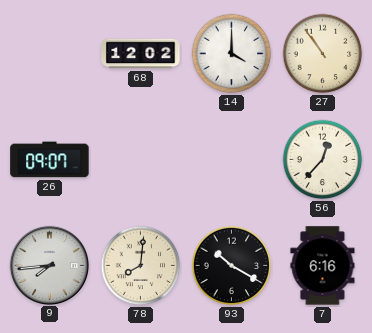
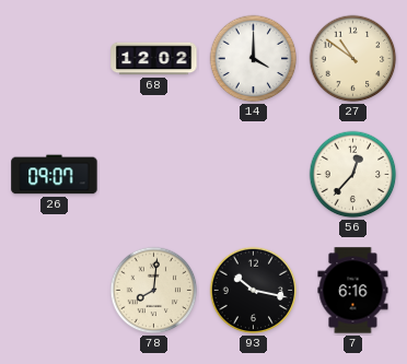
27: 10:54 -> 10:51
9: 7:44 -> none
93: 10:20 -> 10:17
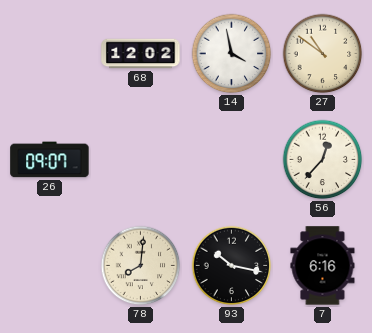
14: 4:00 -> 3:58
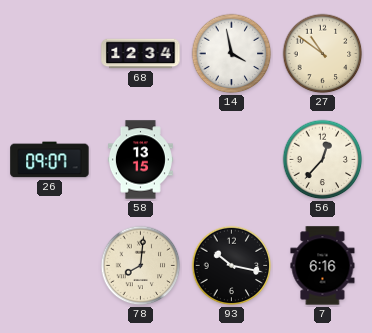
68: 12:02 -> 12:34
58: none -> 13:15
